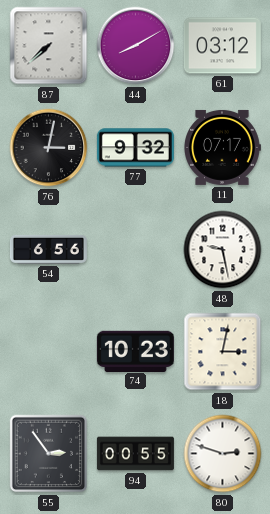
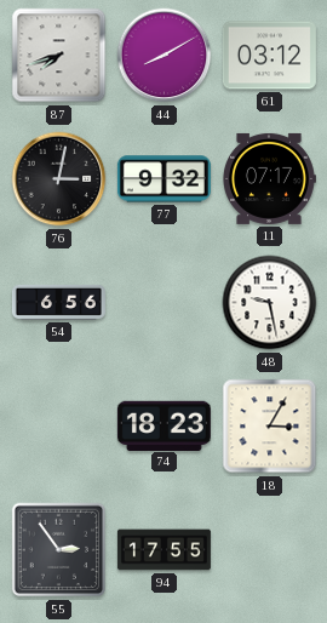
87: 7:38 -> 7:42
74: 10:23 -> 18:23
18: 3:02 -> 3:05
94: 00:55 -> 17:55
80: 2:48 -> none
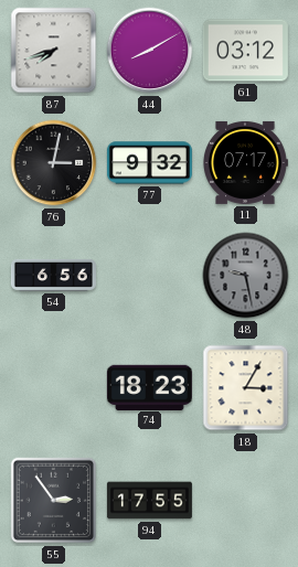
48 dial: white -> grey
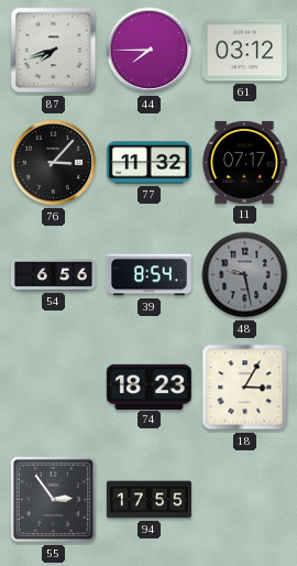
44: 8:10 -> 7:45
76: 3:02 -> 3:07
77: 9:32 -> 11:32
39: none -> 8:54
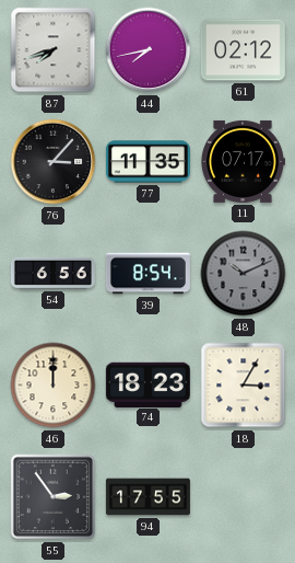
44: 7:45 -> 7:43
61: 03:12 -> 02:12
77: 11:32 -> 11:35
48: 9:28 -> 10:11
46: none -> 12:00
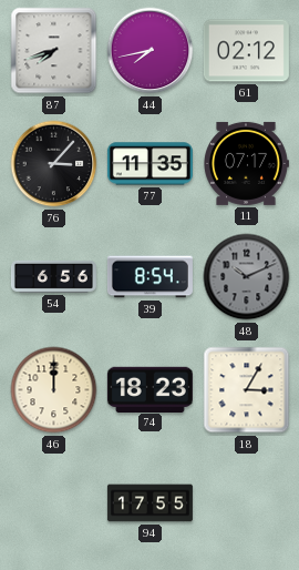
55: 2:54 -> none
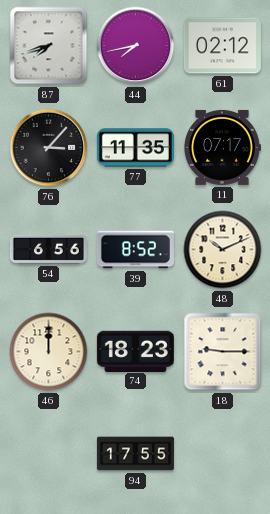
39: 8:54 -> 8:52
48 dial: grey -> cream
18: 3:05 -> 9:15
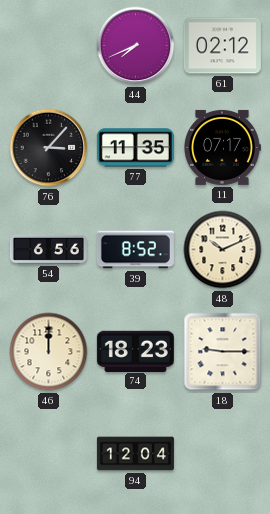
87: 7:42 -> none
44: 7:43 -> 7:41
94: 17:55 -> 12:04
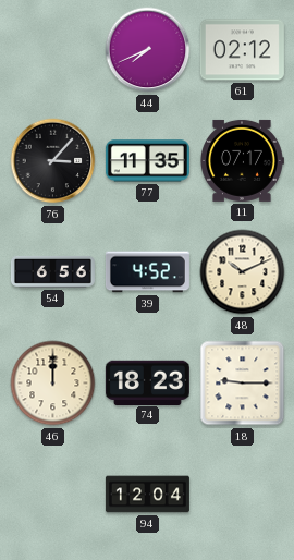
39: 8:52 -> 4:52
